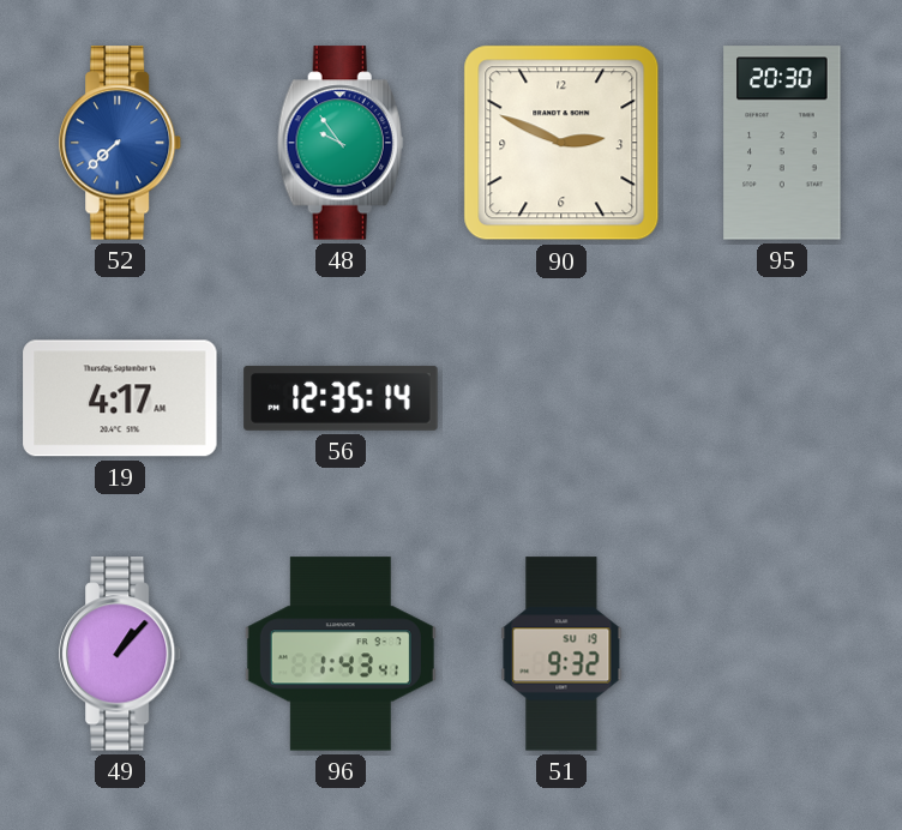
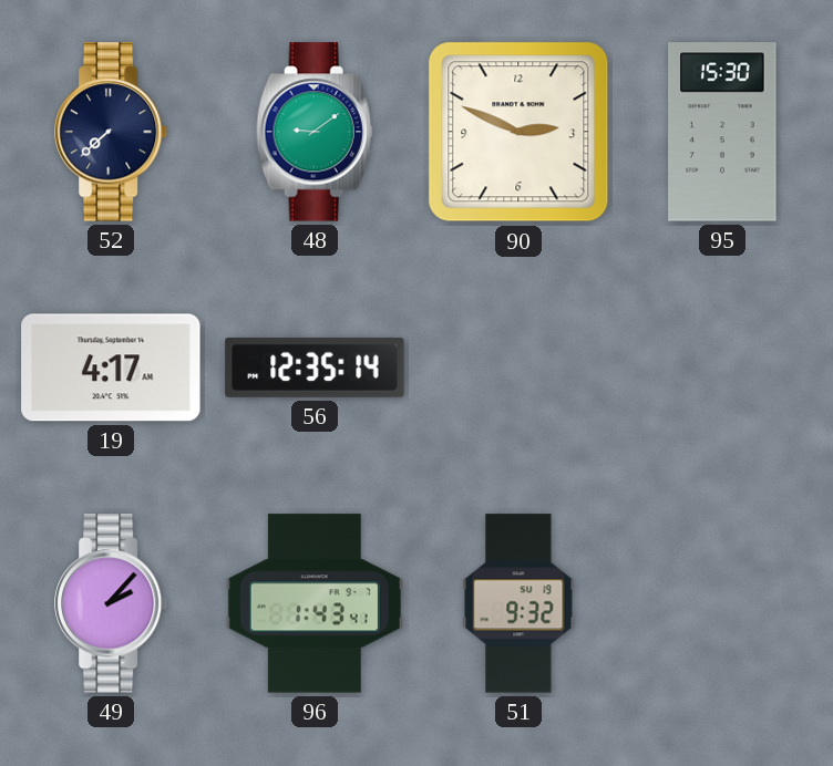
52 dial: blue -> navy
48: 9:54 -> 9:09
95: 20:30 -> 15:30
49: 1:07 -> 2:07
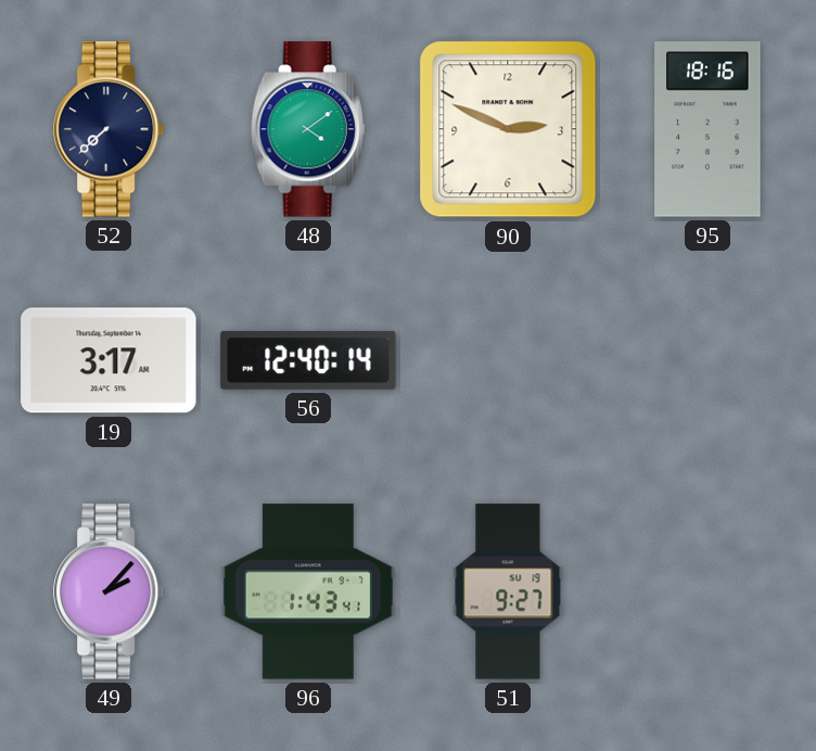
48: 9:09 -> 4:09
95: 15:30 -> 18:16
19: 4:17 -> 3:17
56: 12:35 -> 12:40
51: 9:32 -> 9:27
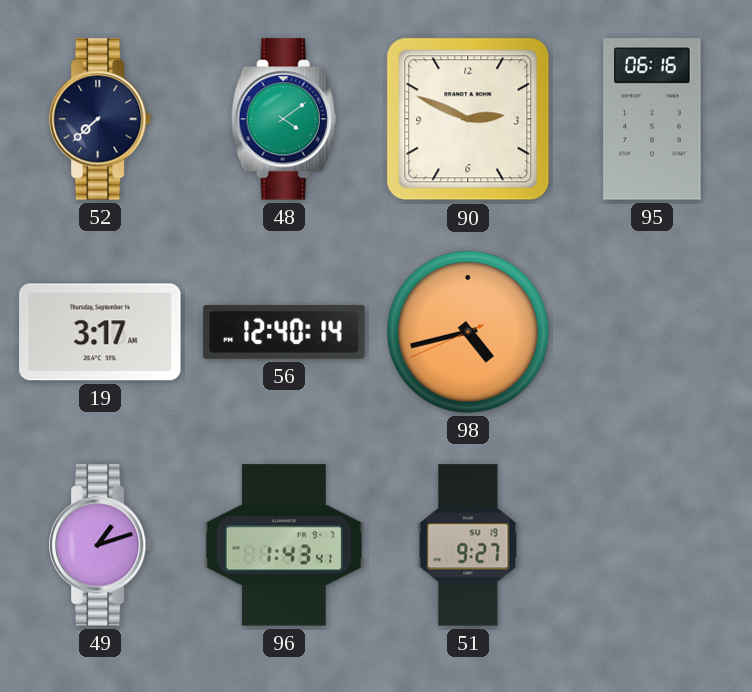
95: 18:16 -> 06:16
98: none -> 4:42
49: 2:07 -> 1:12
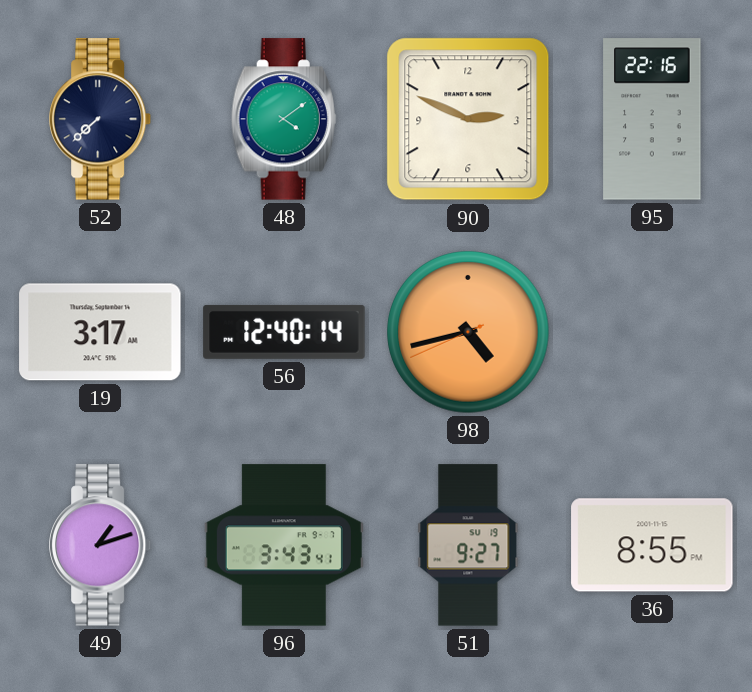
95: 06:16 -> 22:16
96: 1:43 -> 3:43
36: none -> 8:55
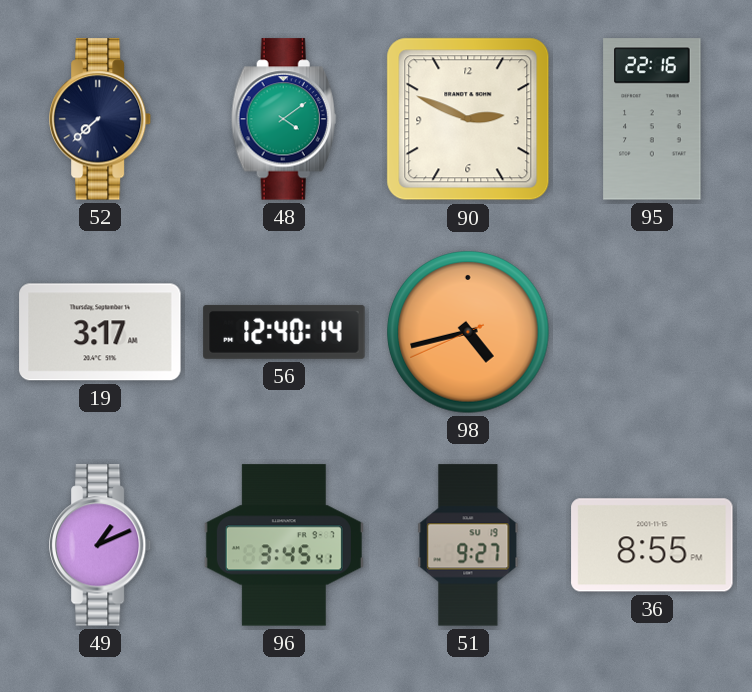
49: 1:12 -> 1:11
96: 3:43 -> 3:45
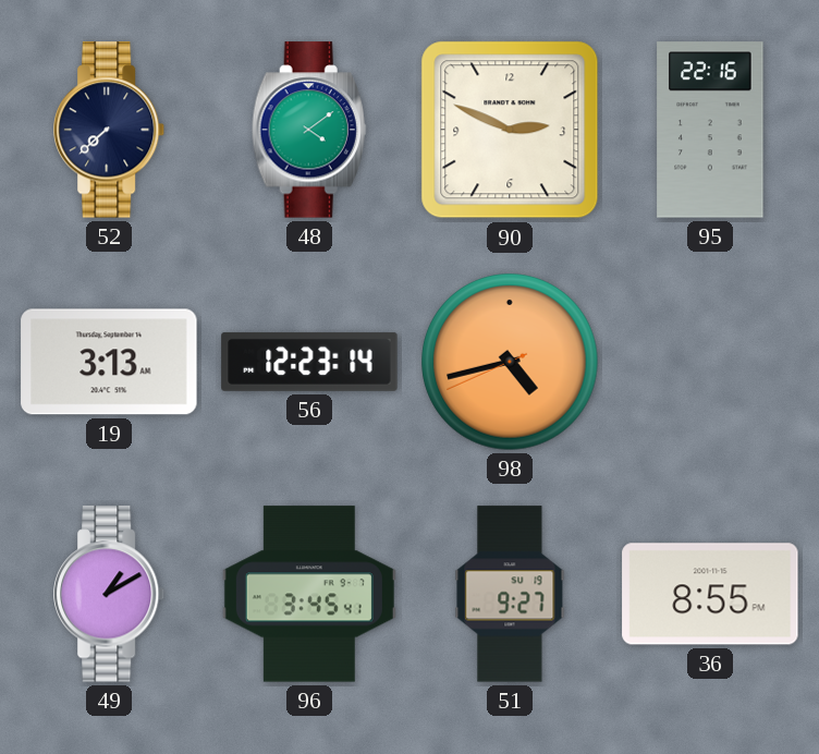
19: 3:17 -> 3:13
56: 12:40 -> 12:23
49: 1:11 -> 1:10
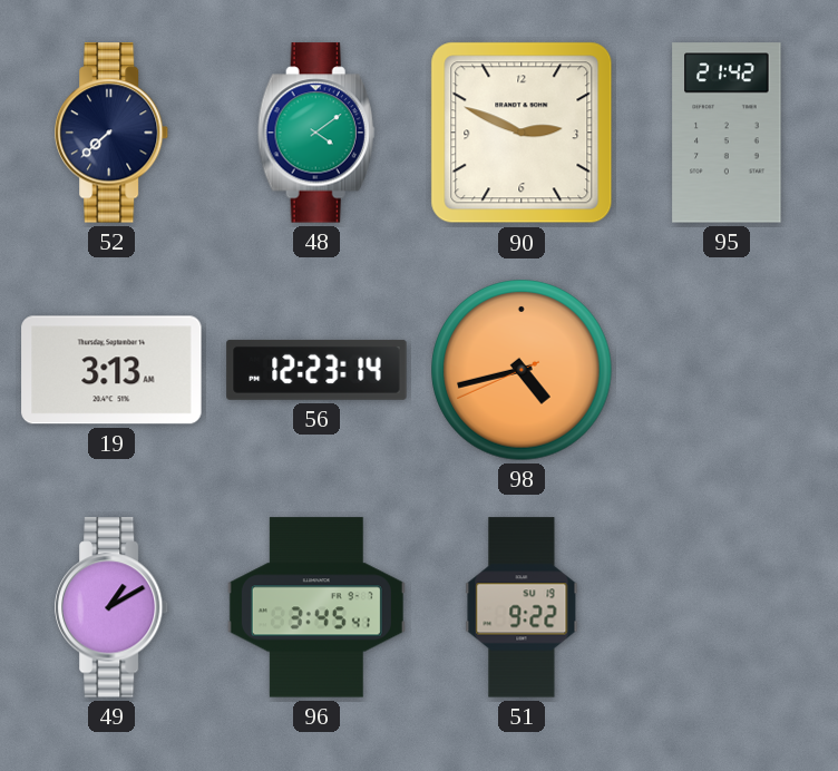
95: 22:16 -> 21:42
51: 9:27 -> 9:22
36: 8:55 -> none
